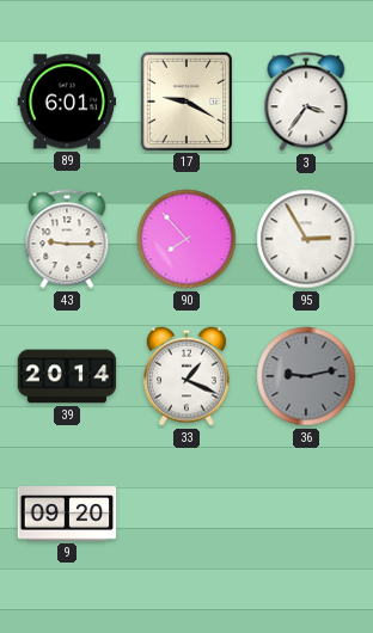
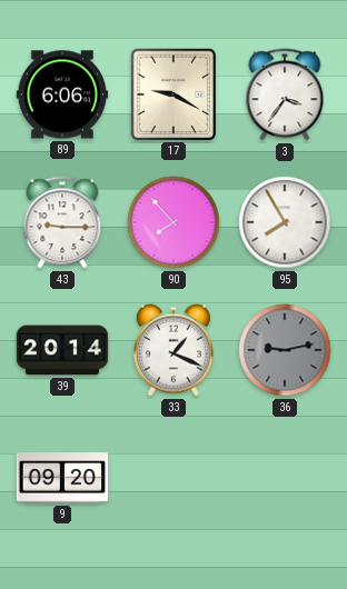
89: 6:01 -> 6:06
95: 2:55 -> 7:55
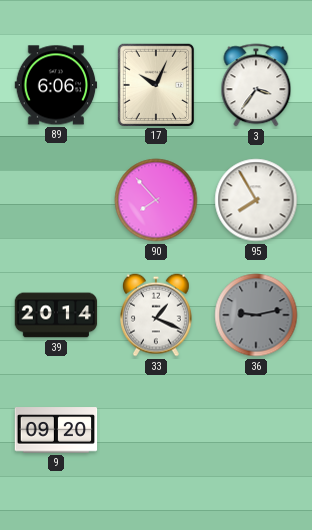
17: 9:20 -> 10:04
43: 9:15 -> none
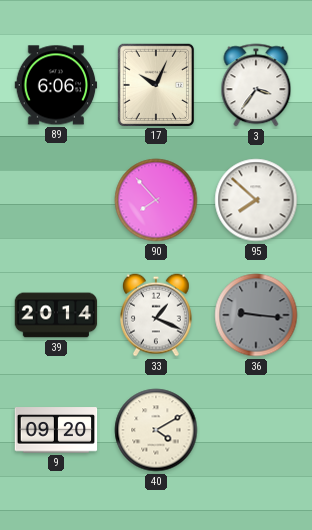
95: 7:55 -> 7:52
36: 9:13 -> 9:16
40: none -> 4:10
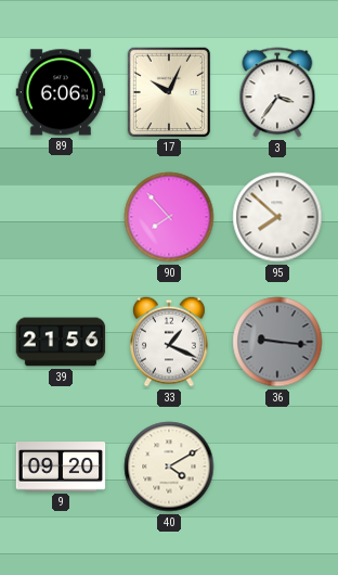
39: 20:14 -> 21:56
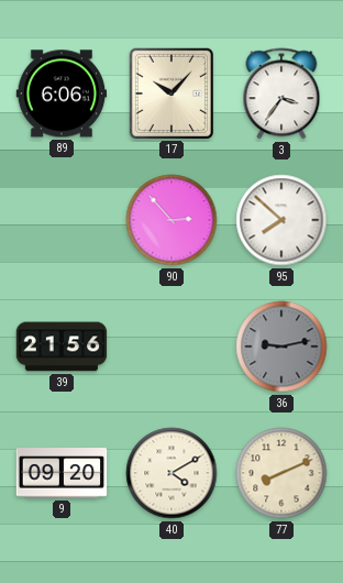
17: 10:04 -> 10:07
90: 7:53 -> 2:53
33: 1:19 -> none
36: 9:16 -> 9:13
77: none -> 8:11
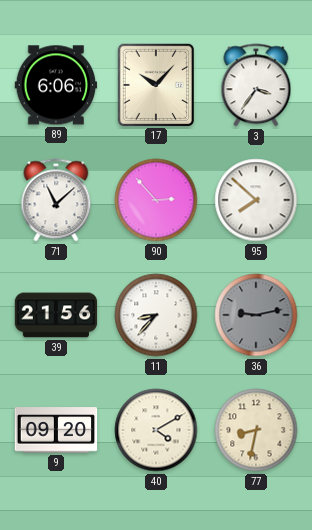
71: none -> 11:08
11: none -> 8:37
77: 8:11 -> 8:32
